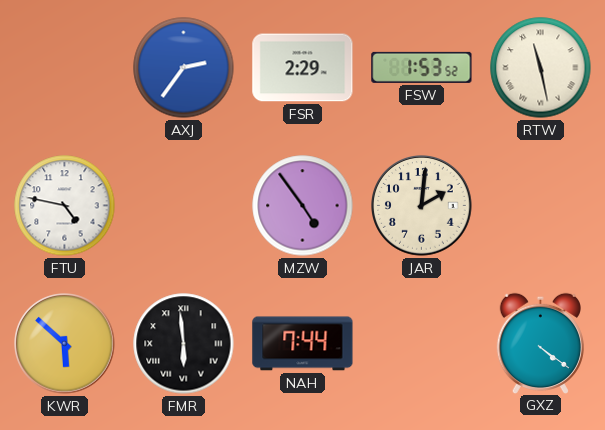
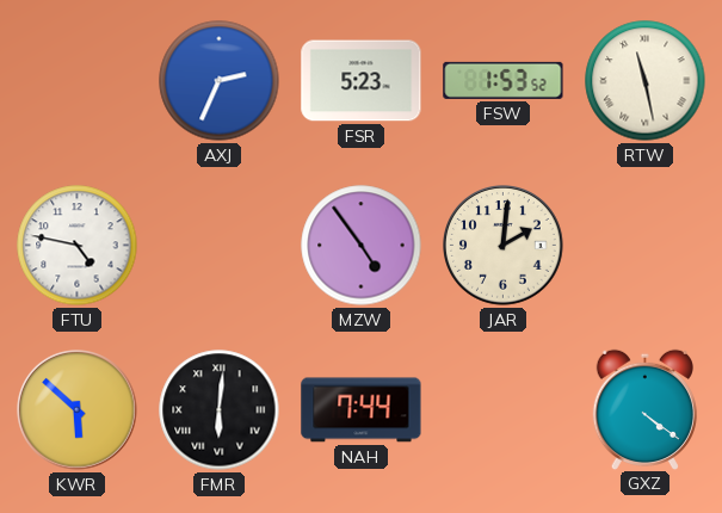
AXJ: 2:36 -> 2:34
FSR: 2:29 -> 5:23
FMR: 5:59 -> 6:01
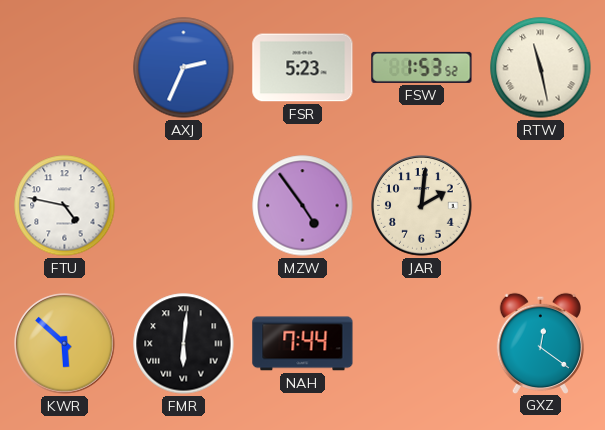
GXZ: 4:21 -> 12:21
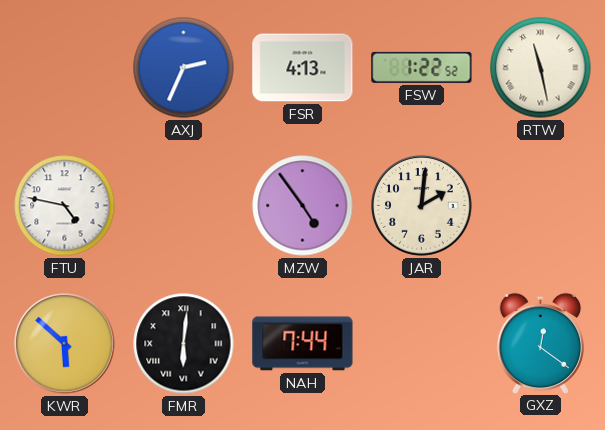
FSR: 5:23 -> 4:13
FSW: 1:53 -> 1:22
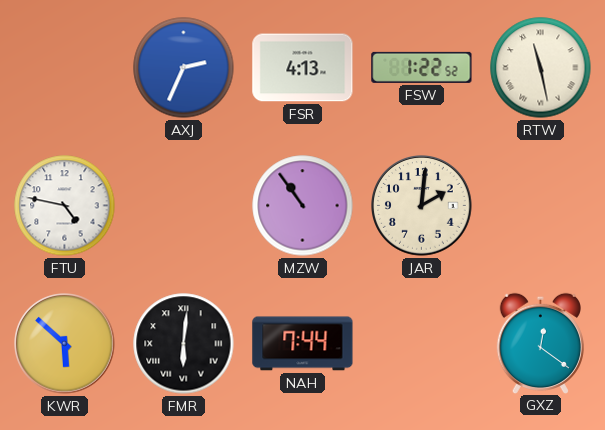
MZW: 4:54 -> 10:54
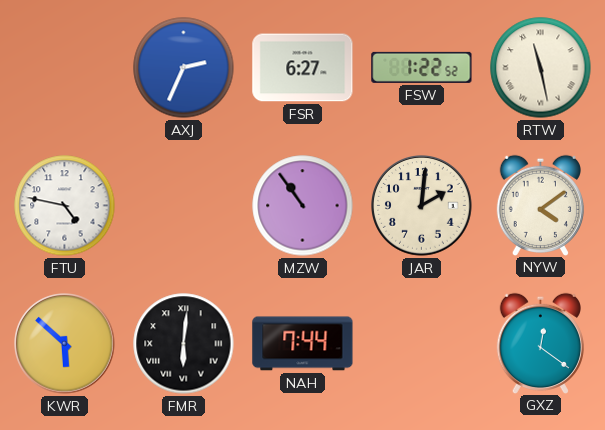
FSR: 4:13 -> 6:27
NYW: none -> 4:09
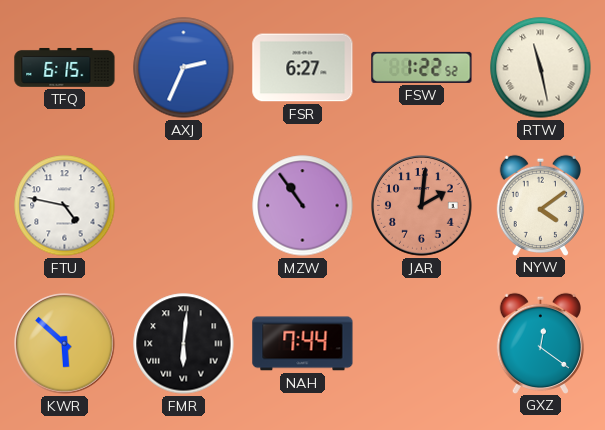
TFQ: none -> 6:15
JAR dial: cream -> salmon
